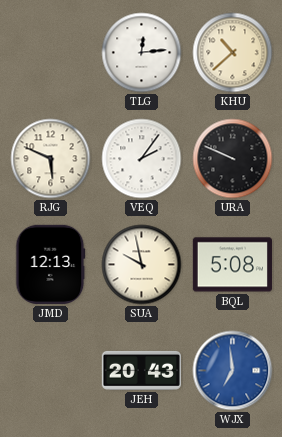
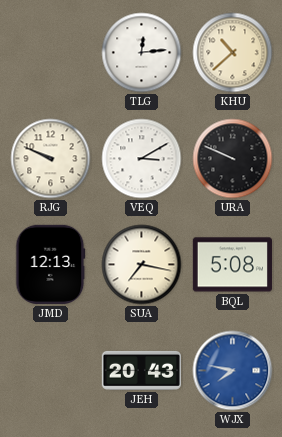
RJG: 5:49 -> 9:49
VEQ: 2:06 -> 3:10
SUA: 9:58 -> 7:17
WJX: 6:59 -> 7:47
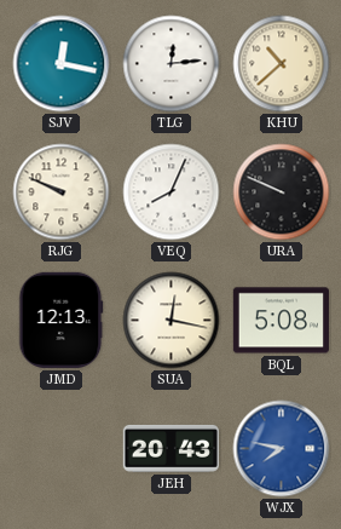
SJV: none -> 12:17
VEQ: 3:10 -> 8:04
SUA: 7:17 -> 12:17
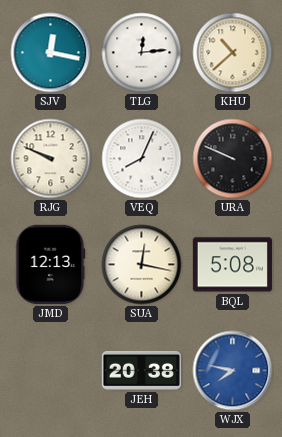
JEH: 20:43 -> 20:38
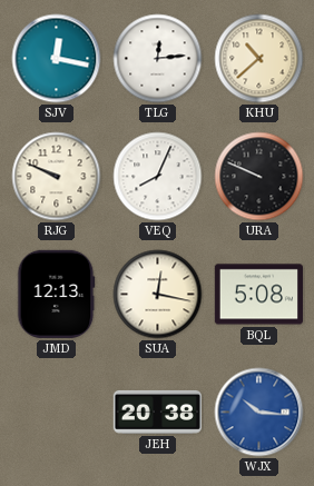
WJX: 7:47 -> 10:16
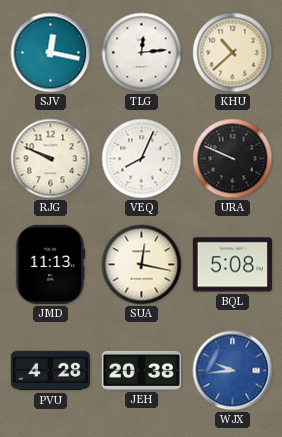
JMD: 12:13 -> 11:13
PVU: none -> 4:28
WJX: 10:16 -> 9:44
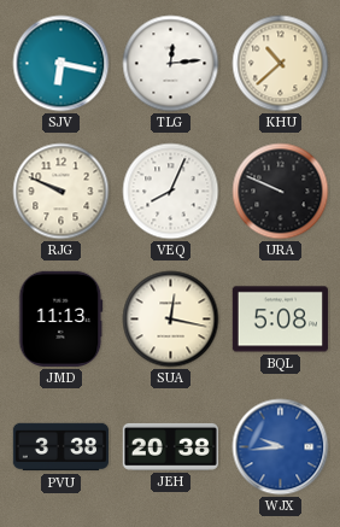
SJV: 12:17 -> 6:17
PVU: 4:28 -> 3:38
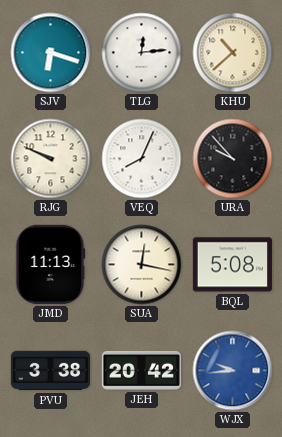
SJV: 6:17 -> 6:18
URA: 9:49 -> 9:53
JEH: 20:38 -> 20:42
